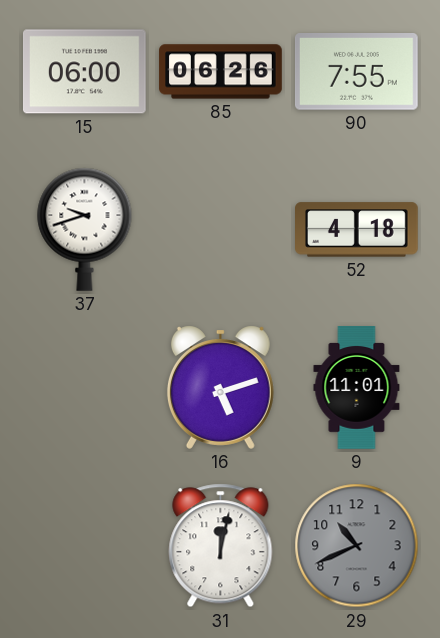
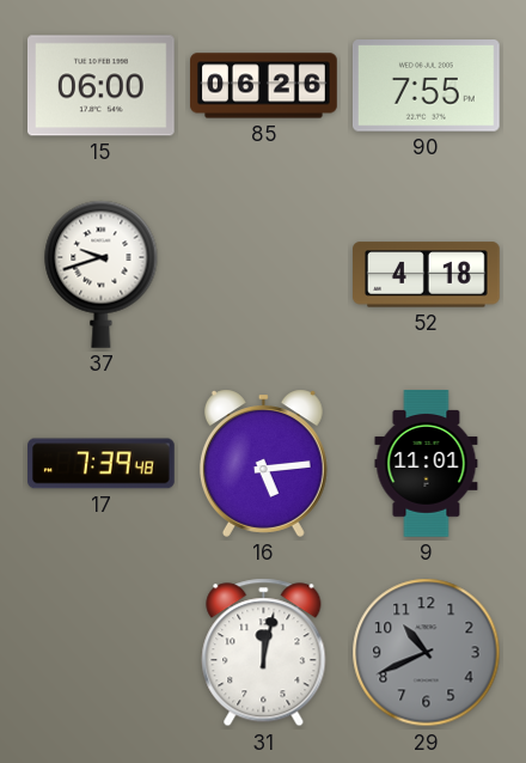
17: none -> 7:39
16: 5:12 -> 5:14
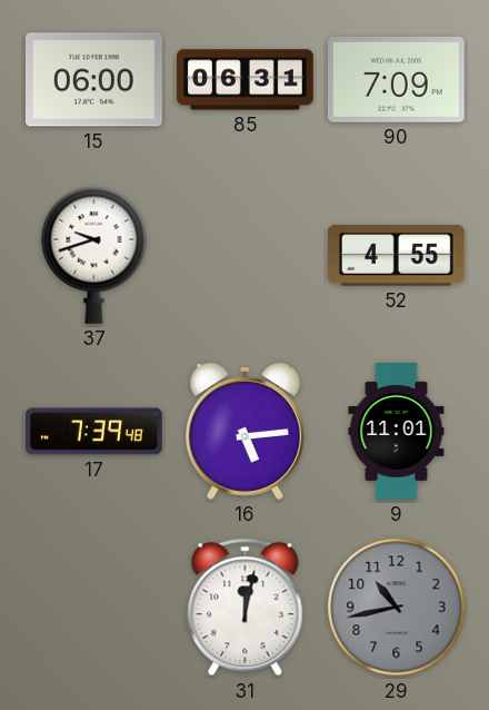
85: 06:26 -> 06:31
90: 7:55 -> 7:09
52: 4:18 -> 4:55
29: 10:41 -> 10:43
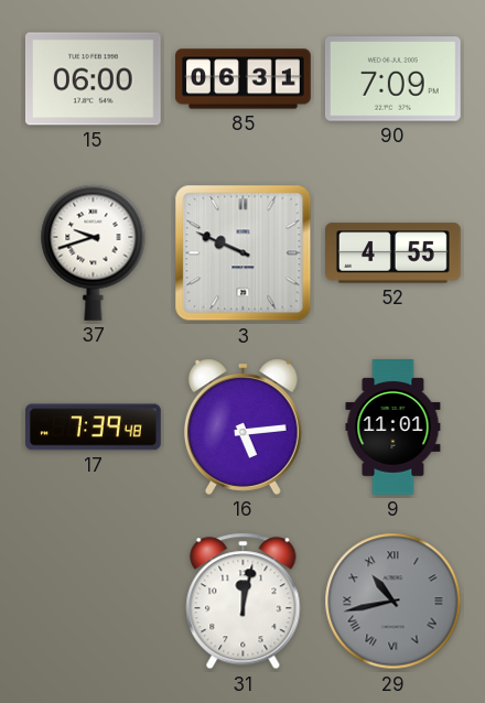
3: none -> 9:49
29 numerals: Arabic -> Roman
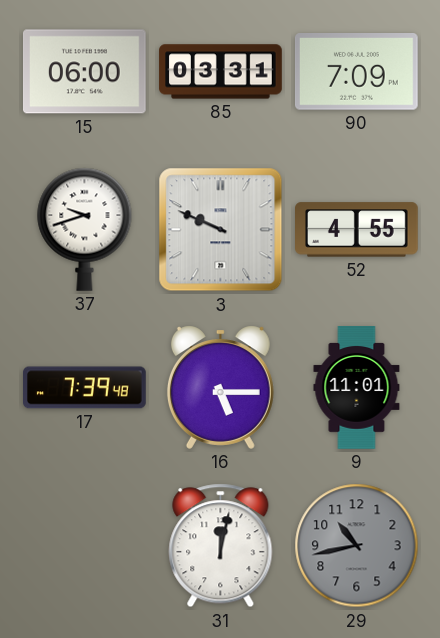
85: 06:31 -> 03:31
16: 5:14 -> 5:15
29 numerals: Roman -> Arabic
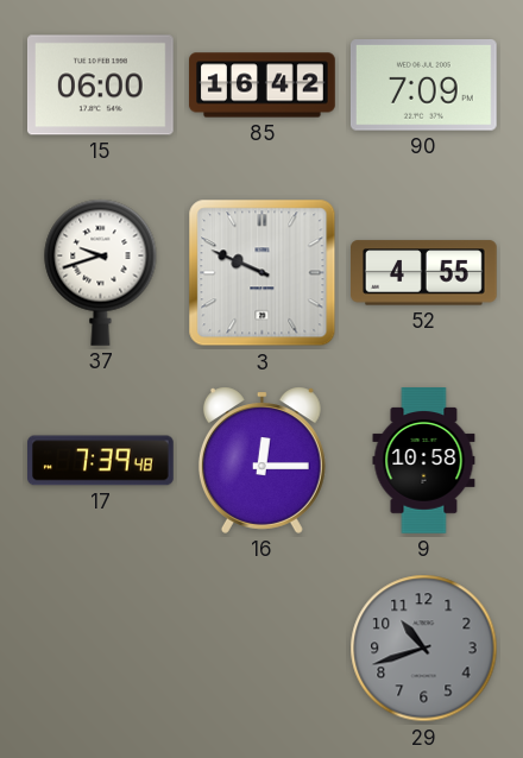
85: 03:31 -> 16:42
16: 5:15 -> 12:15
9: 11:01 -> 10:58
31: 12:02 -> none
29: 10:43 -> 10:42
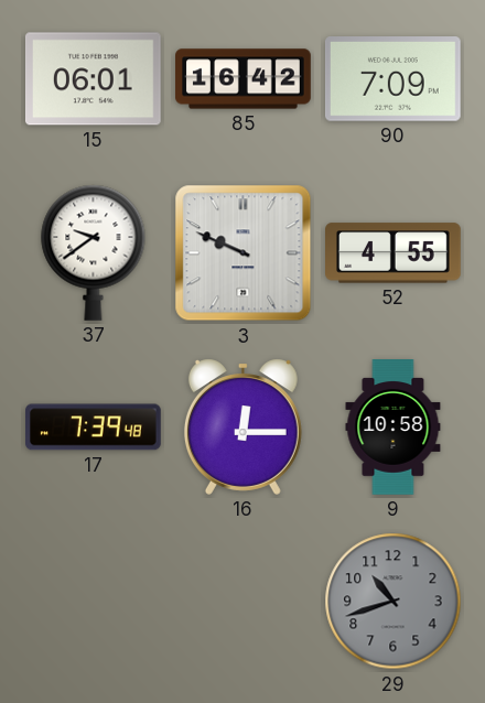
15: 06:00 -> 06:01
37: 9:42 -> 9:39
